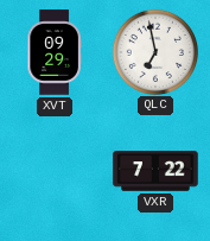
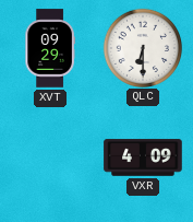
QLC: 6:58 -> 6:30
VXR: 7:22 -> 4:09
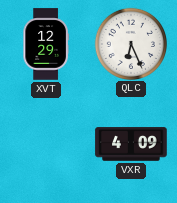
XVT: 09:29 -> 12:29
QLC: 6:30 -> 6:26
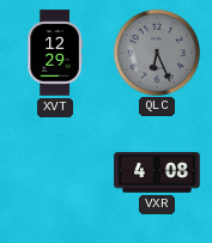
QLC dial: white -> grey
VXR: 4:09 -> 4:08
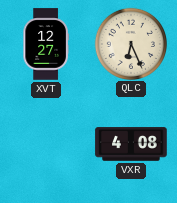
XVT: 12:29 -> 12:27
QLC dial: grey -> cream
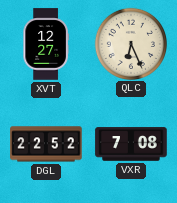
DGL: none -> 22:52
VXR: 4:08 -> 7:08
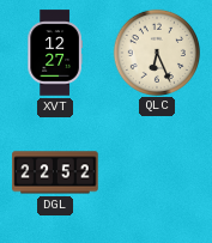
VXR: 7:08 -> none
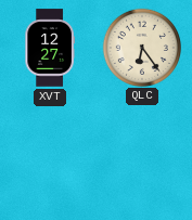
QLC: 6:26 -> 6:24
DGL: 22:52 -> none
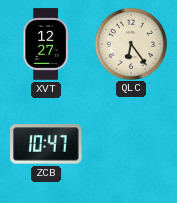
ZCB: none -> 10:47
